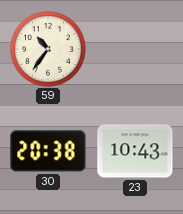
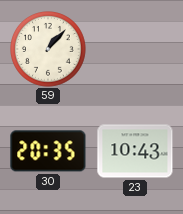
59: 10:36 -> 1:07
30: 20:38 -> 20:35
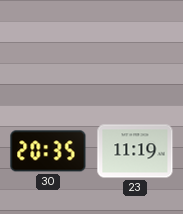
59: 1:07 -> none
23: 10:43 -> 11:19
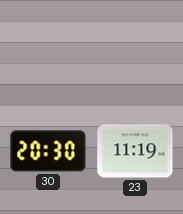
30: 20:35 -> 20:30
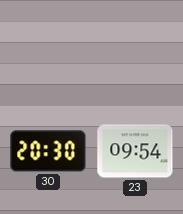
23: 11:19 -> 09:54
